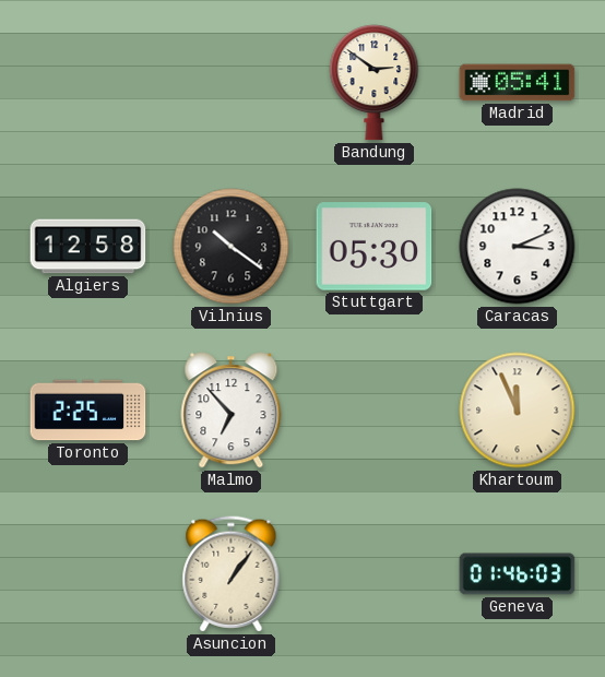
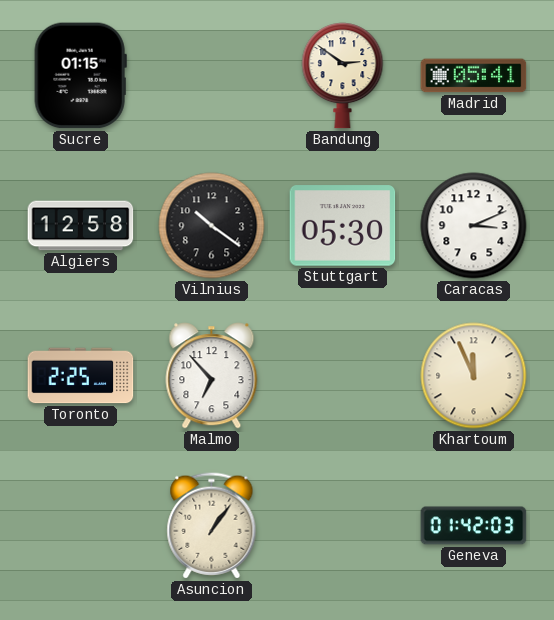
Sucre: none -> 01:15
Geneva: 01:46 -> 01:42
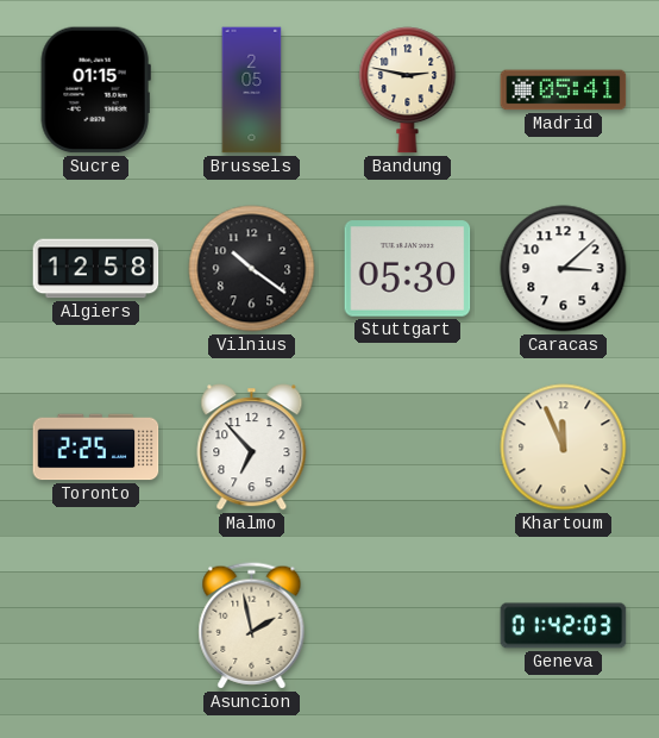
Brussels: none -> 2:05
Bandung: 2:51 -> 2:47
Caracas: 3:11 -> 3:08
Asuncion: 1:06 -> 1:58
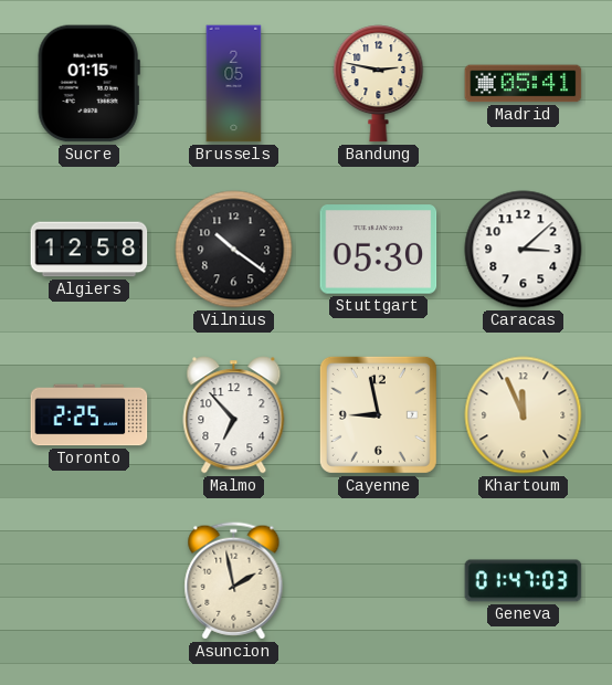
Cayenne: none -> 8:58
Geneva: 01:42 -> 01:47
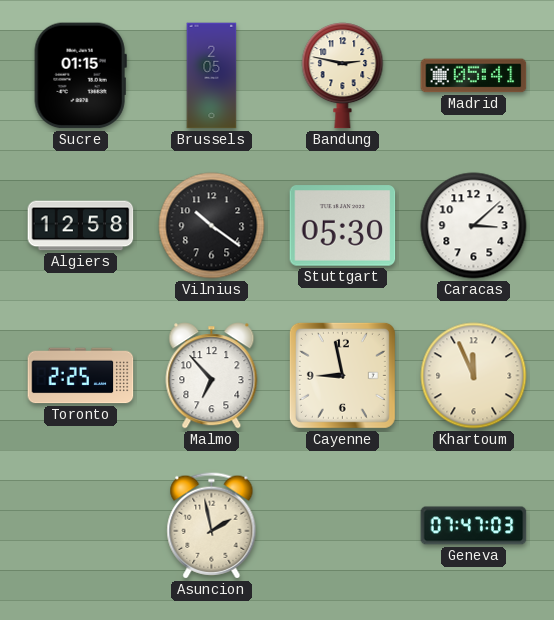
Geneva: 01:47 -> 07:47
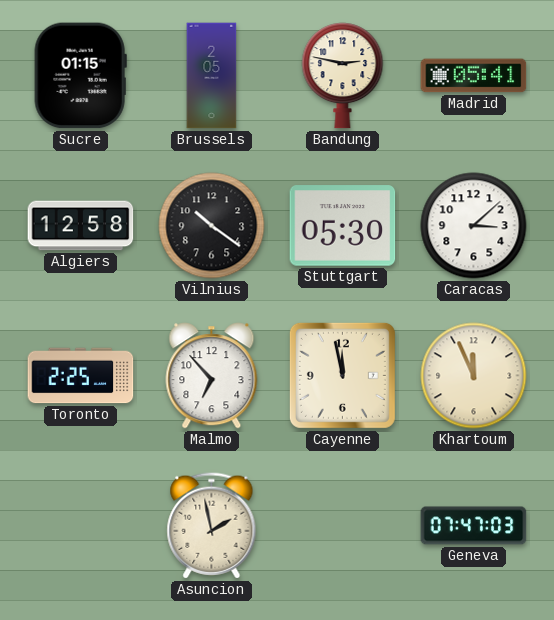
Cayenne: 8:58 -> 11:58
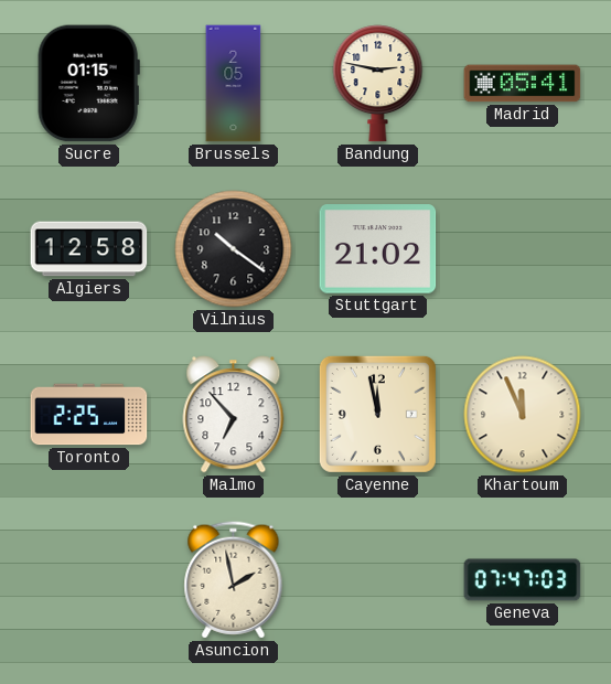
Stuttgart: 05:30 -> 21:02
Caracas: 3:08 -> none
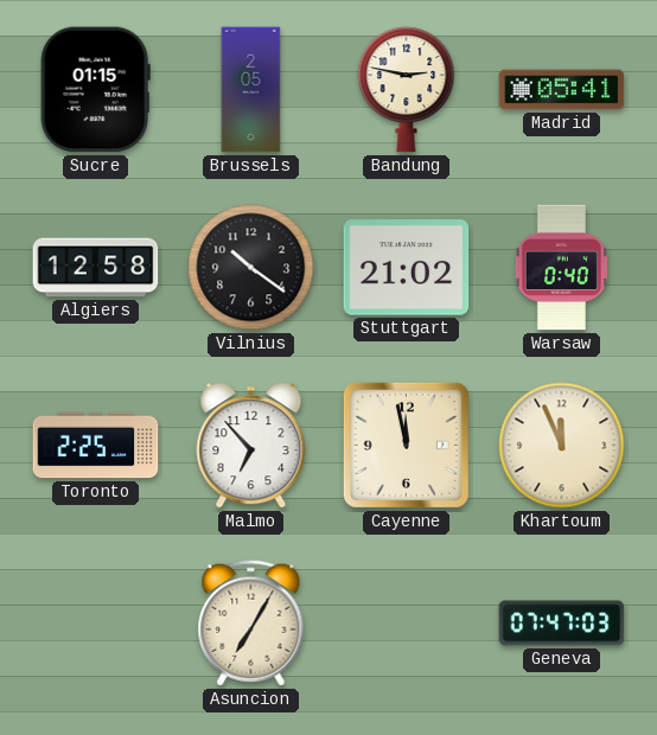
Warsaw: none -> 0:40
Asuncion: 1:58 -> 7:05
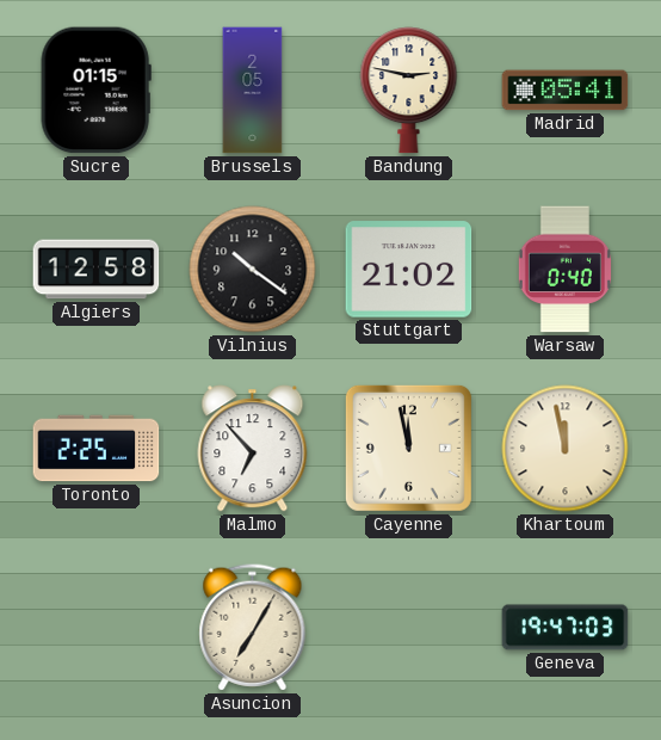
Khartoum: 11:56 -> 11:58
Geneva: 07:47 -> 19:47
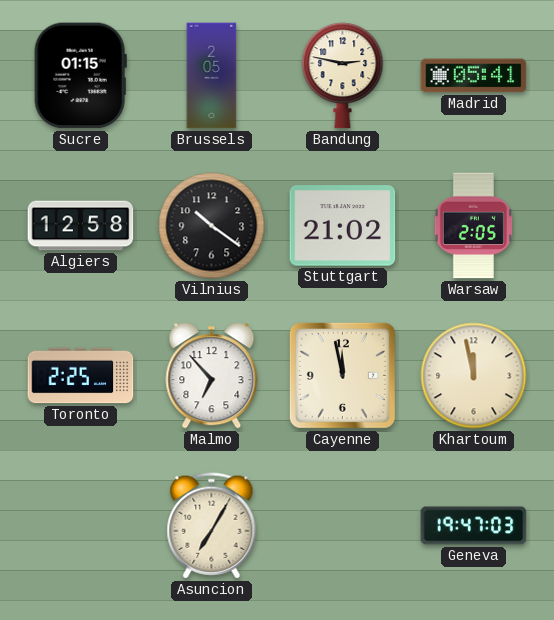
Warsaw: 0:40 -> 2:05
